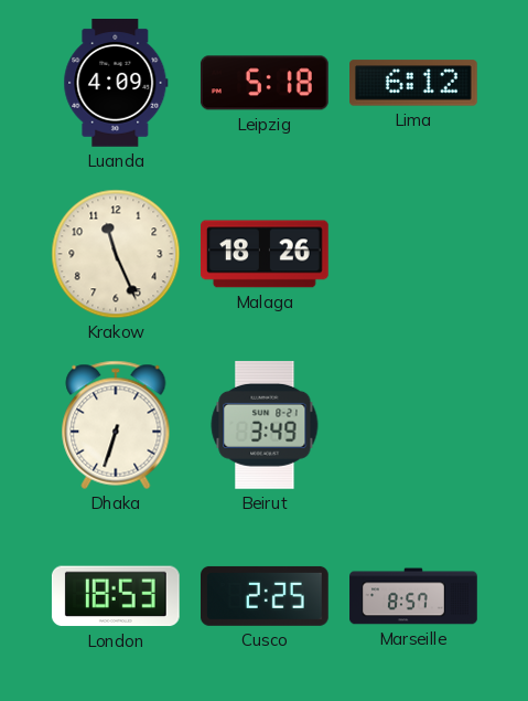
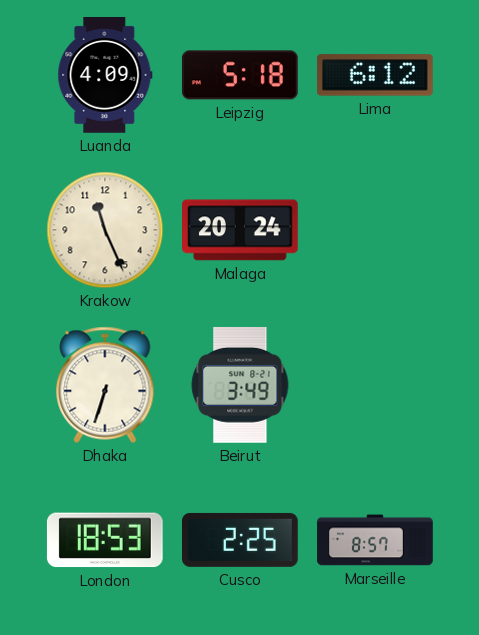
Malaga: 18:26 -> 20:24
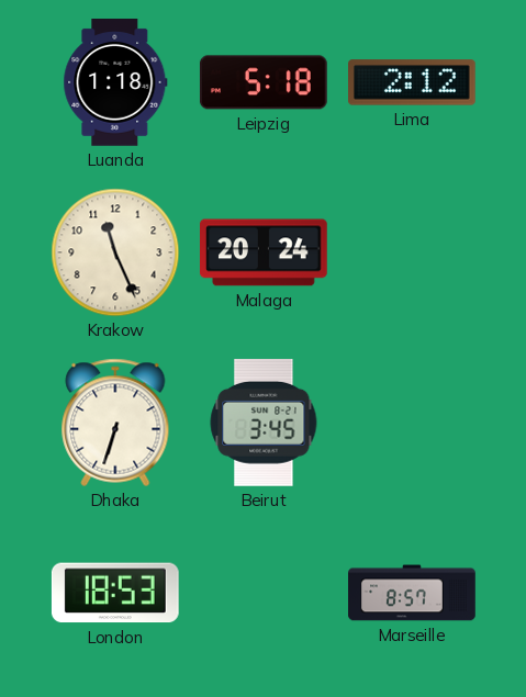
Luanda: 4:09 -> 1:18
Lima: 6:12 -> 2:12
Beirut: 3:49 -> 3:45
Cusco: 2:25 -> none
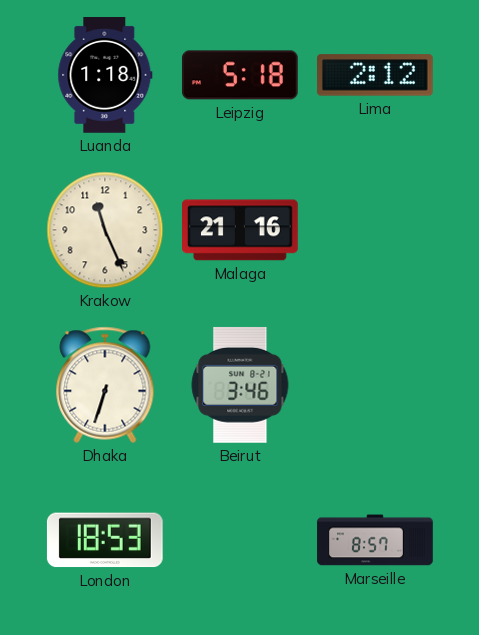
Malaga: 20:24 -> 21:16
Beirut: 3:45 -> 3:46
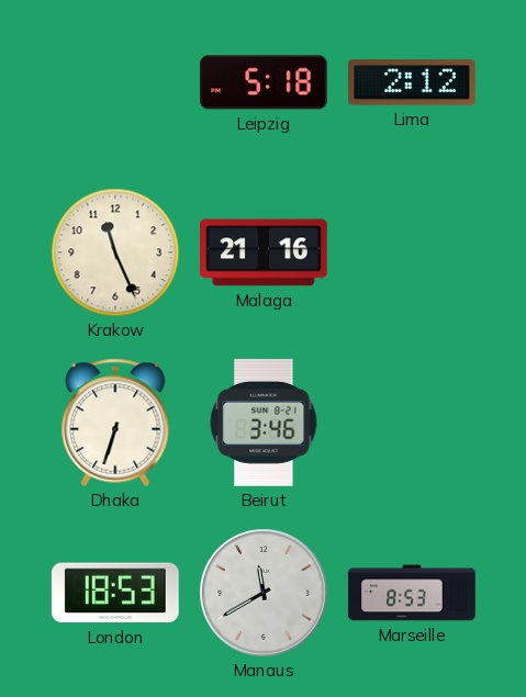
Luanda: 1:18 -> none
Manaus: none -> 11:40
Marseille: 8:57 -> 8:53
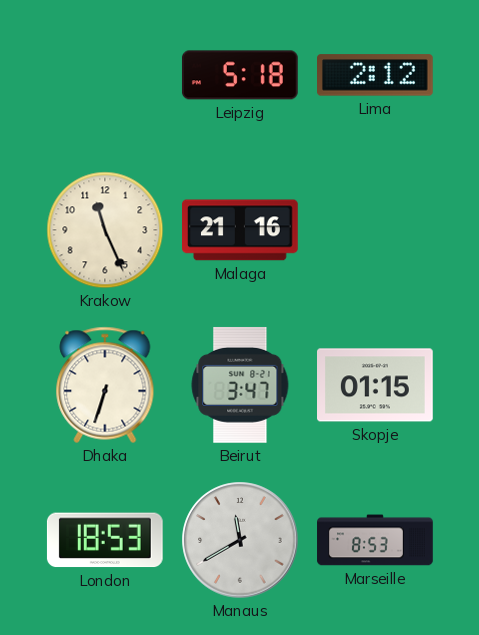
Beirut: 3:46 -> 3:47
Skopje: none -> 01:15
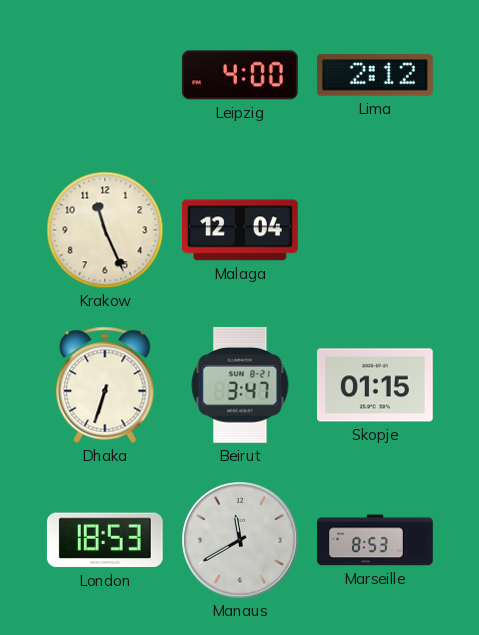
Leipzig: 5:18 -> 4:00
Malaga: 21:16 -> 12:04
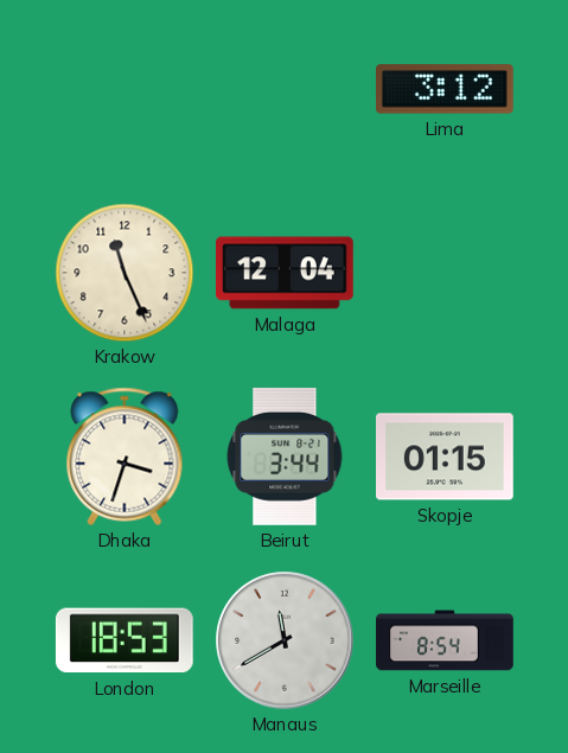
Leipzig: 4:00 -> none
Lima: 2:12 -> 3:12
Dhaka: 6:33 -> 3:33
Beirut: 3:47 -> 3:44
Marseille: 8:53 -> 8:54
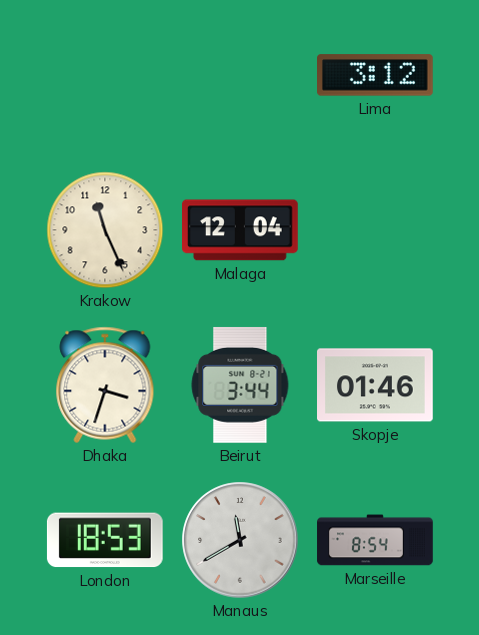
Skopje: 01:15 -> 01:46
